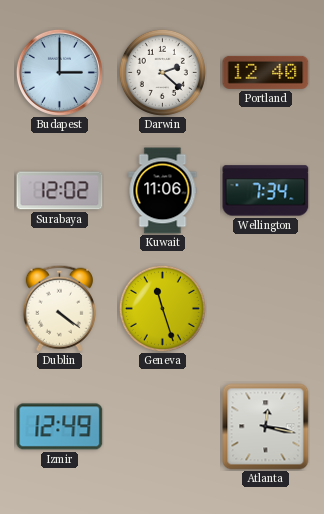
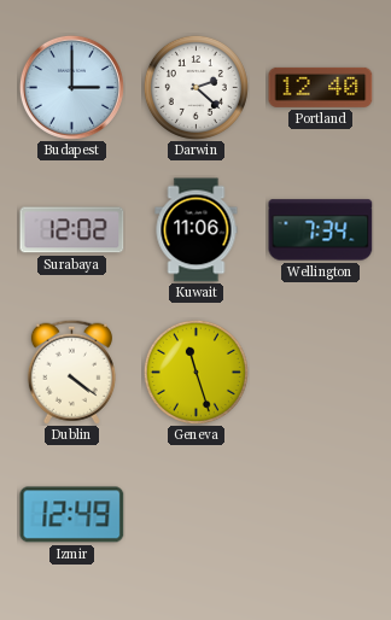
Atlanta: 12:17 -> none
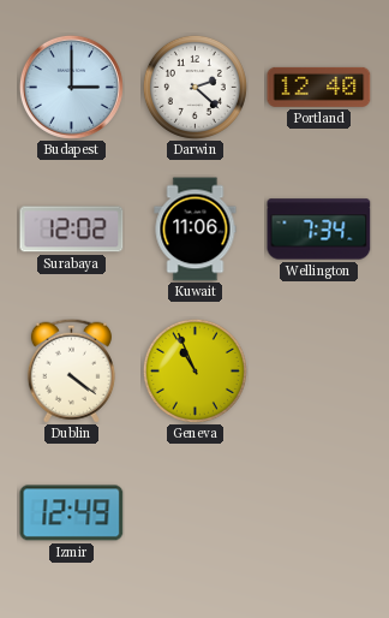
Geneva: 11:27 -> 10:56
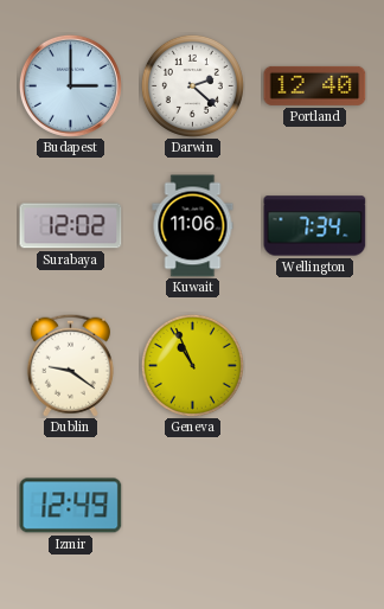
Dublin: 4:21 -> 9:21
